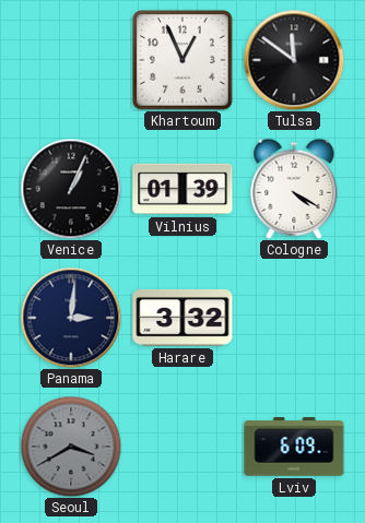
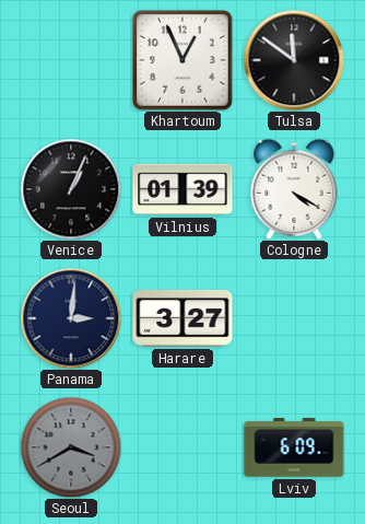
Harare: 3:32 -> 3:27
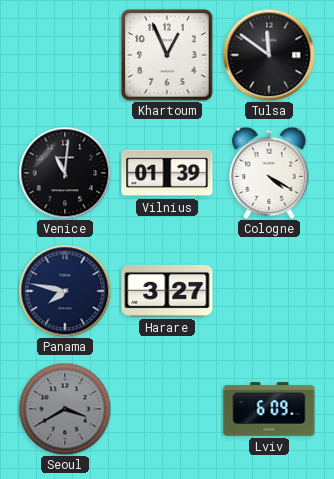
Venice: 1:04 -> 11:01
Panama: 3:01 -> 7:47
